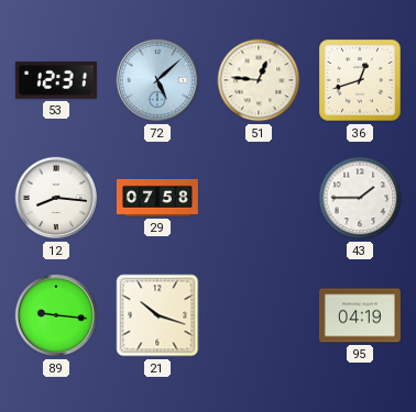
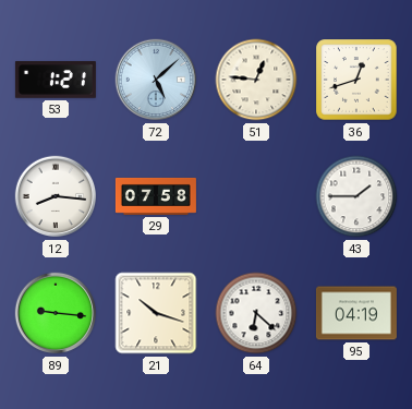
53: 12:31 -> 1:21
64: none -> 6:22
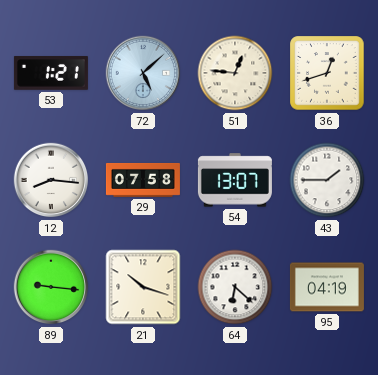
54: none -> 13:07
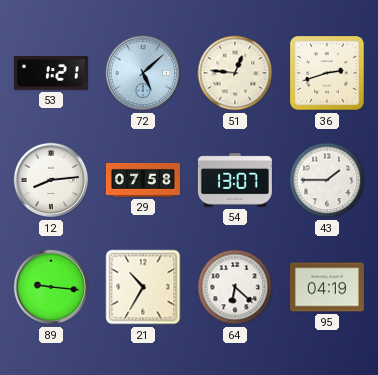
36: 12:42 -> 2:42
12: 8:16 -> 8:14
21: 10:18 -> 10:35
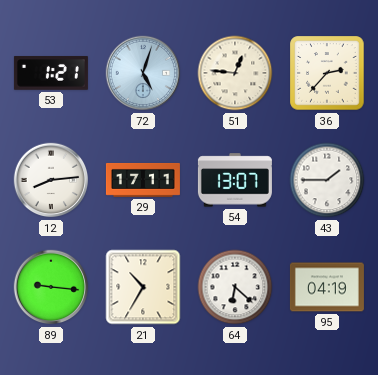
72: 5:08 -> 5:03
36: 2:42 -> 2:37
29: 07:58 -> 17:11
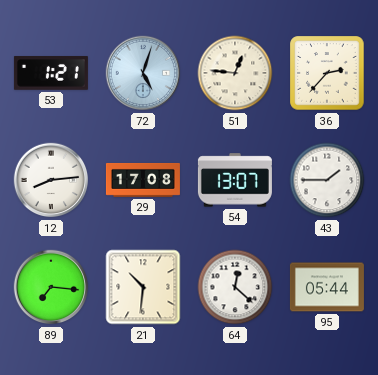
29: 17:11 -> 17:08
89: 9:16 -> 7:16
21: 10:35 -> 10:31
64: 6:22 -> 12:22
95: 04:19 -> 05:44
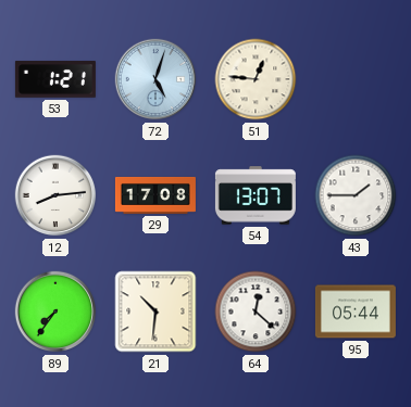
36: 2:37 -> none
89: 7:16 -> 7:36
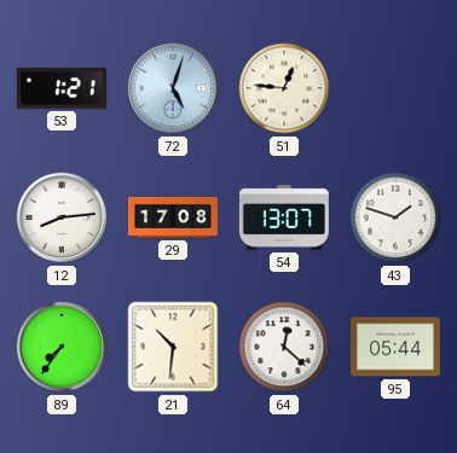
43: 1:45 -> 1:48
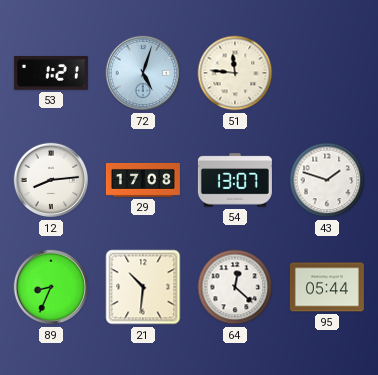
51: 12:46 -> 11:46
89: 7:36 -> 8:34
